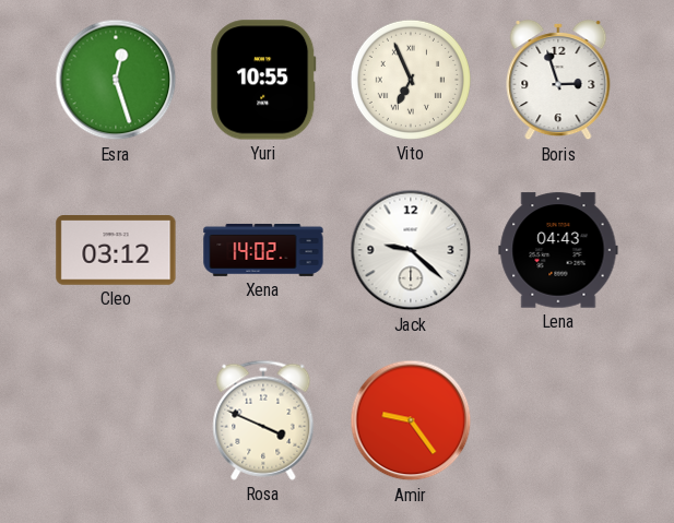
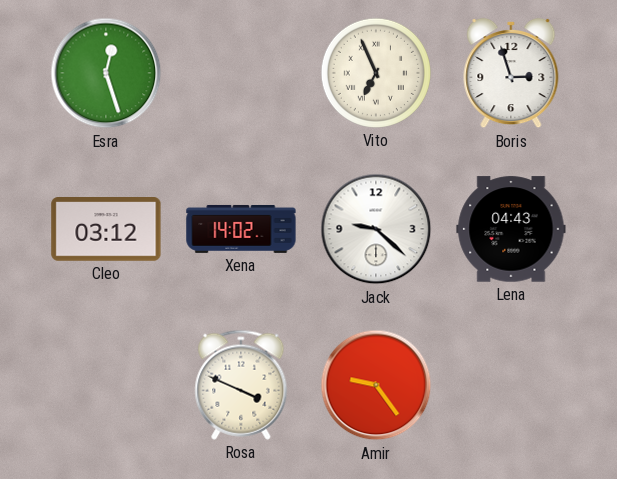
Yuri: 10:55 -> none
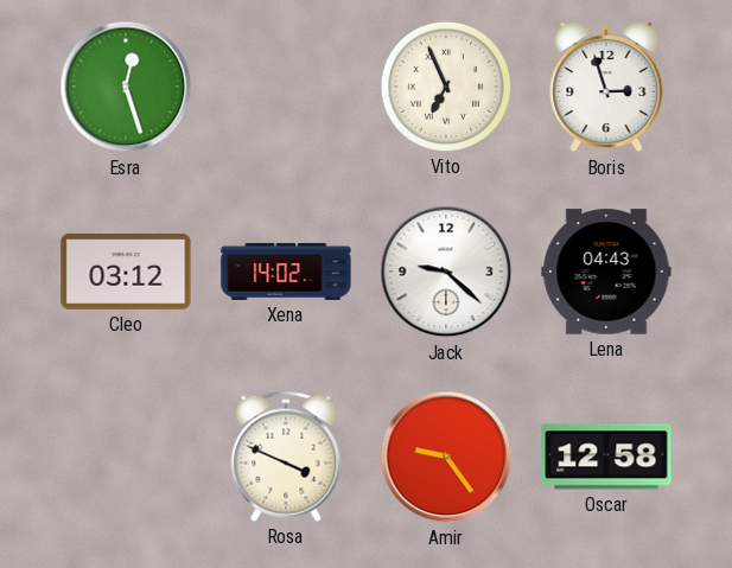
Oscar: none -> 12:58
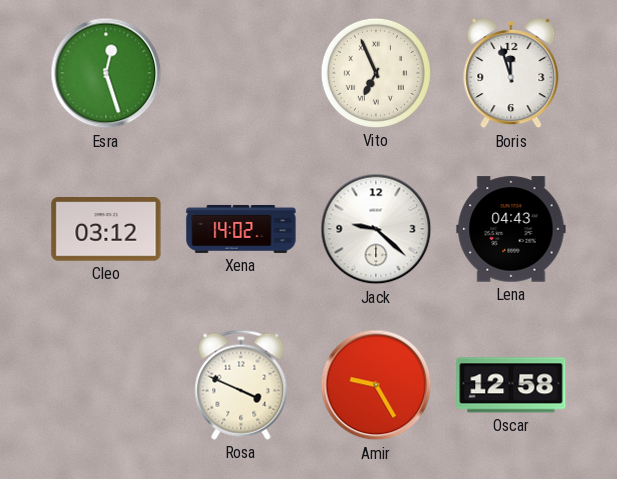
Boris: 2:57 -> 11:57
Amir: 9:24 -> 9:25
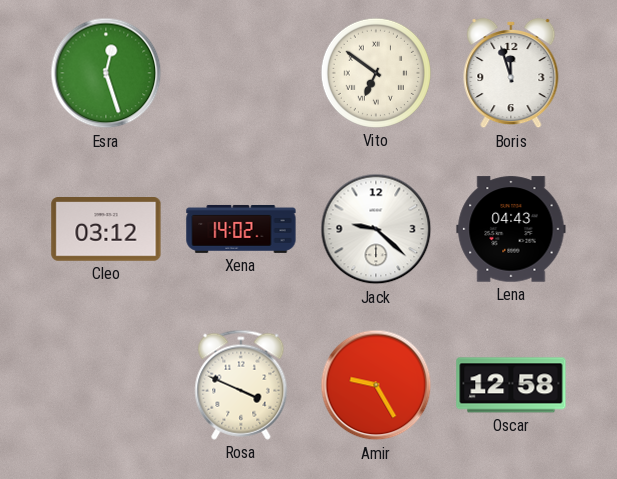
Vito: 6:56 -> 6:51
